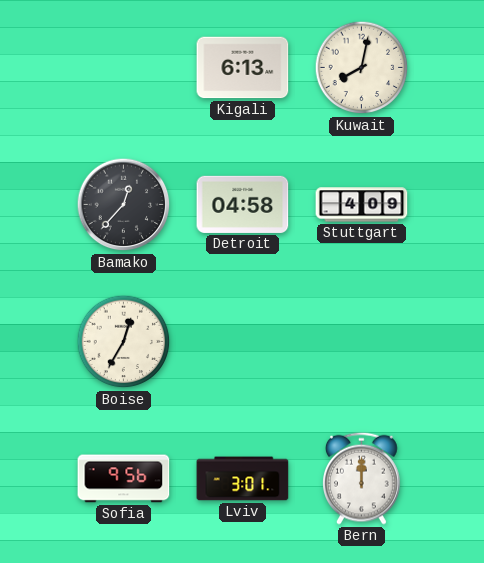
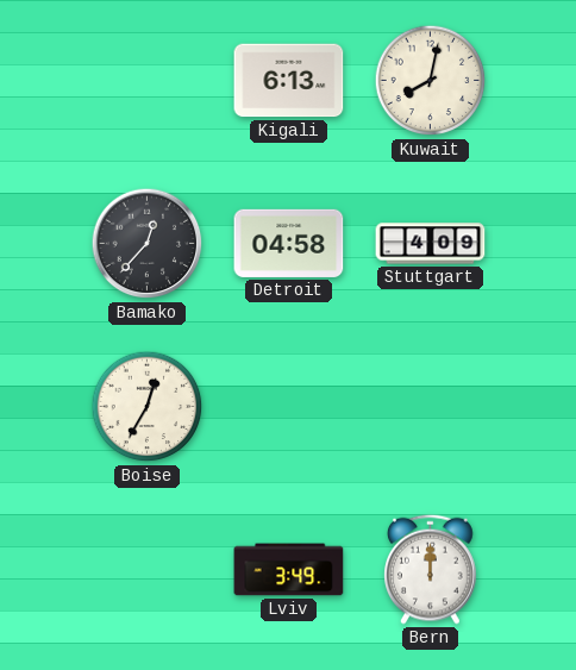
Sofia: 9:56 -> none
Lviv: 3:01 -> 3:49
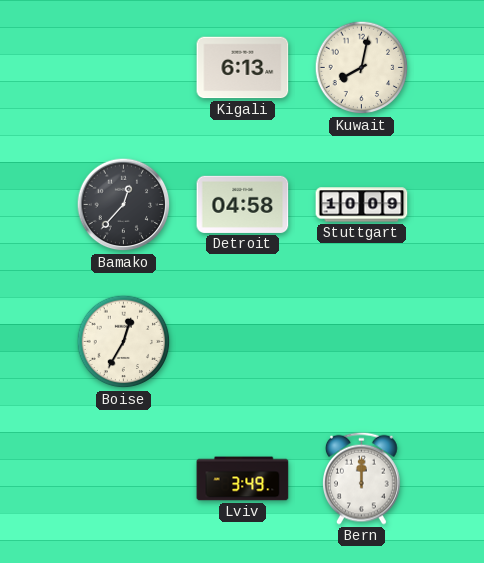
Stuttgart: 4:09 -> 10:09
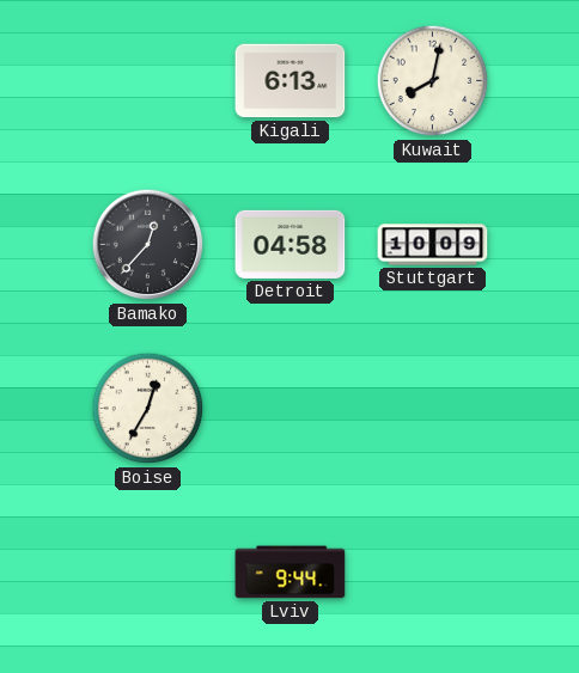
Lviv: 3:49 -> 9:44
Bern: 12:00 -> none
